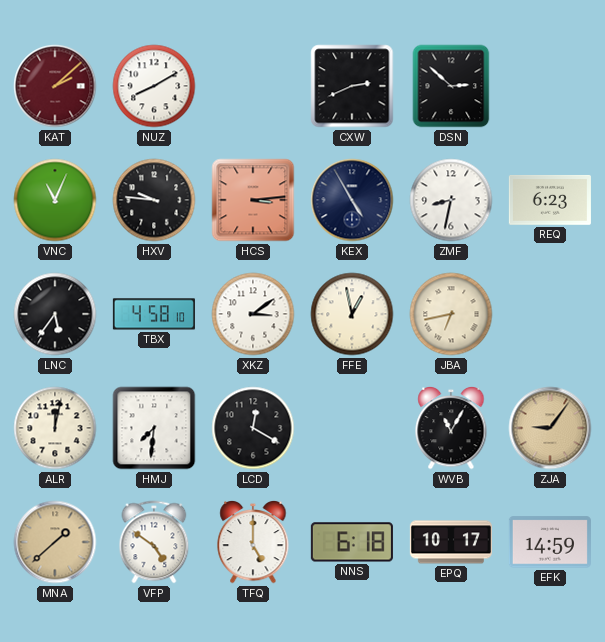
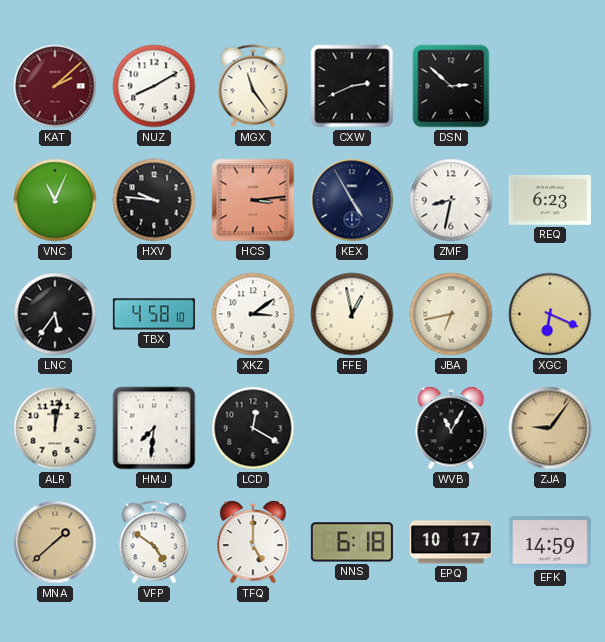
MGX: none -> 11:24
XGC: none -> 6:19
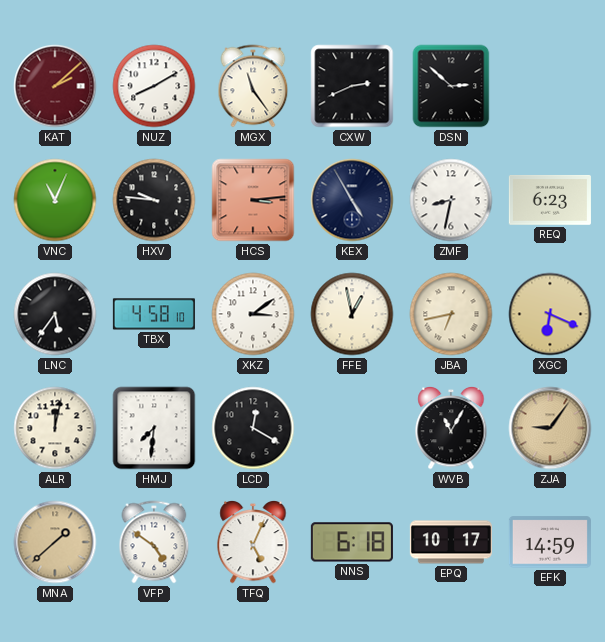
TFQ: 5:00 -> 5:04
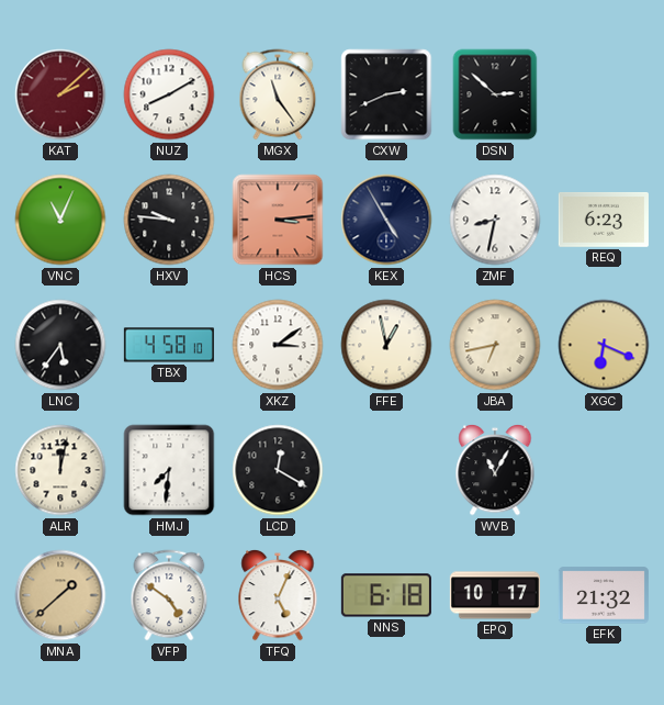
ZJA: 9:06 -> none
EFK: 14:59 -> 21:32
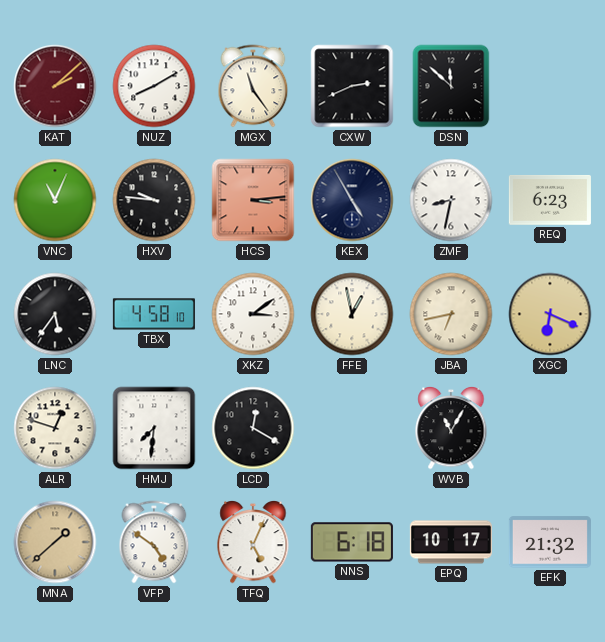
DSN: 2:52 -> 11:52
ALR: 12:02 -> 12:48
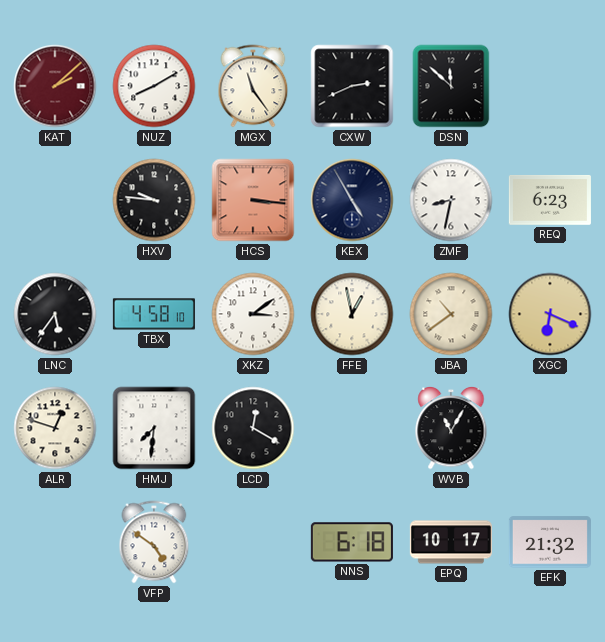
VNC: 11:04 -> none
HCS: 3:14 -> 3:16
JBA: 6:43 -> 10:39
MNA: 1:38 -> none
TFQ: 5:04 -> none
